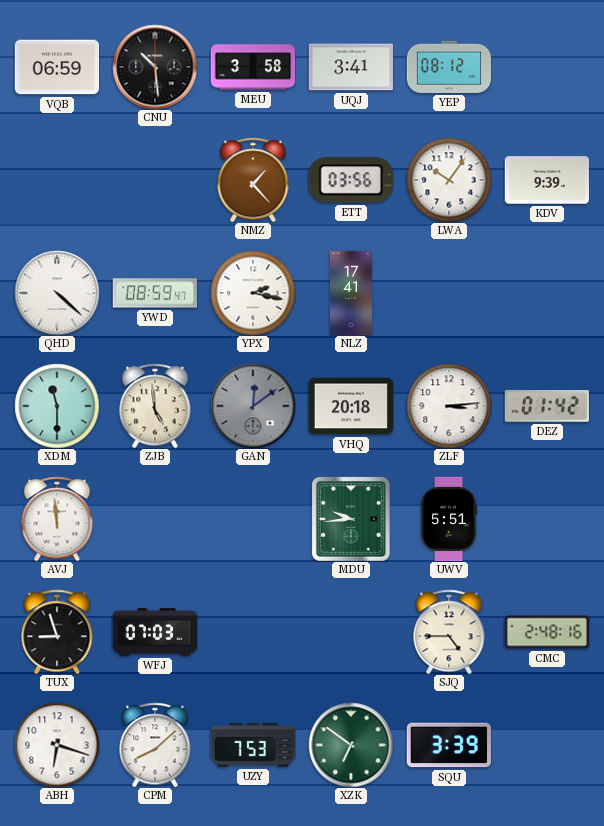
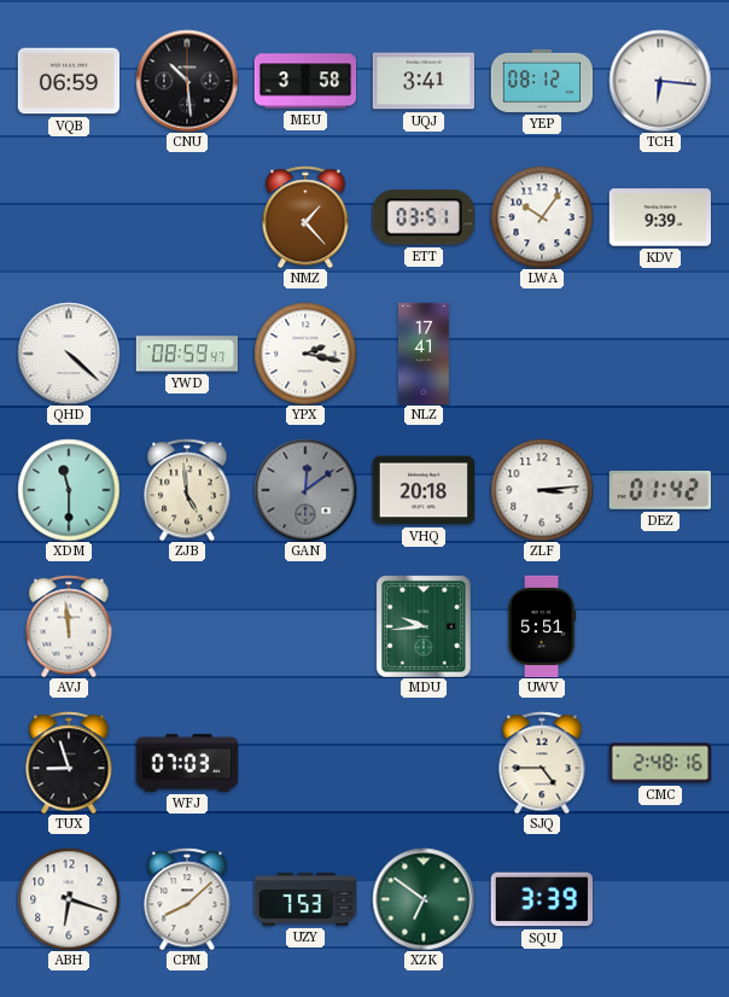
TCH: none -> 6:16
ETT: 03:56 -> 03:51
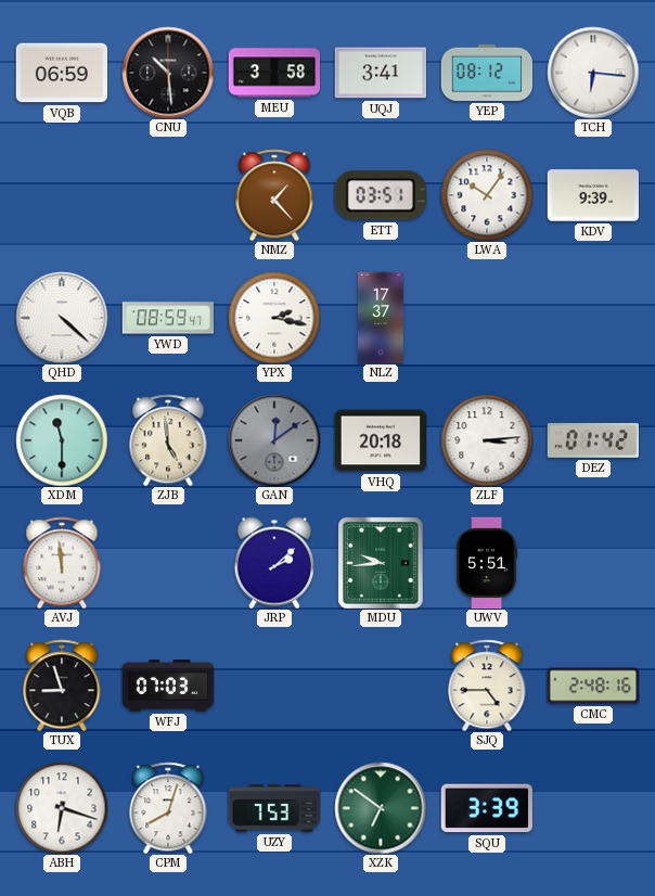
NLZ: 17:41 -> 17:37
JRP: none -> 2:08
CPM: 8:08 -> 8:03
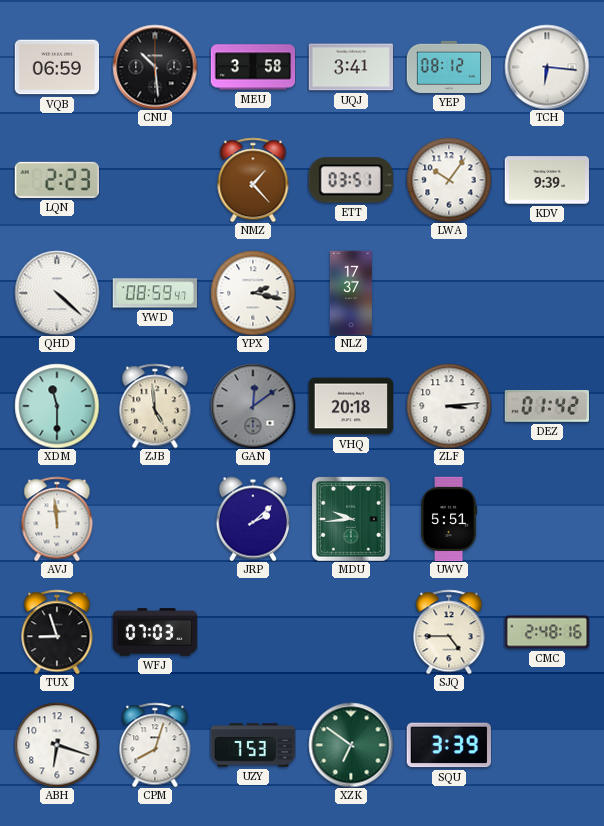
LQN: none -> 2:23
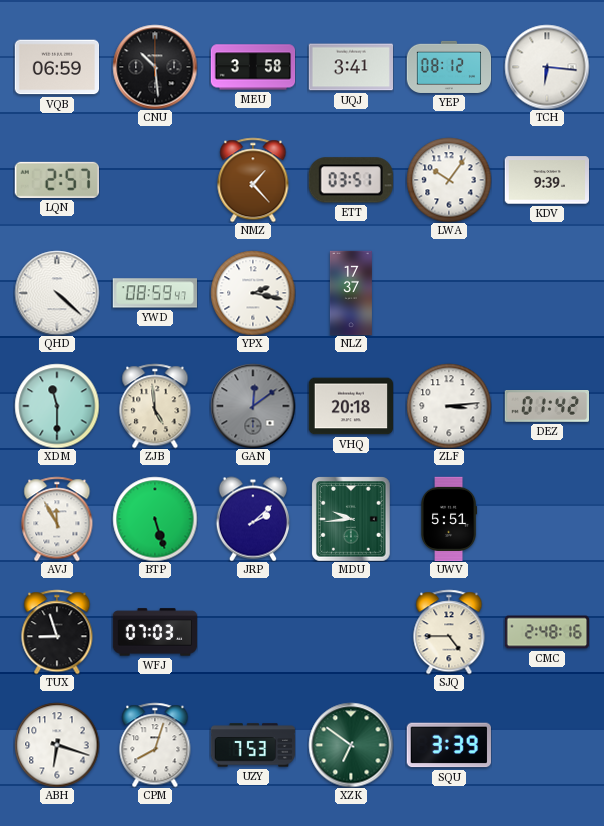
LQN: 2:23 -> 2:57
AVJ: 11:59 -> 11:55
BTP: none -> 5:27
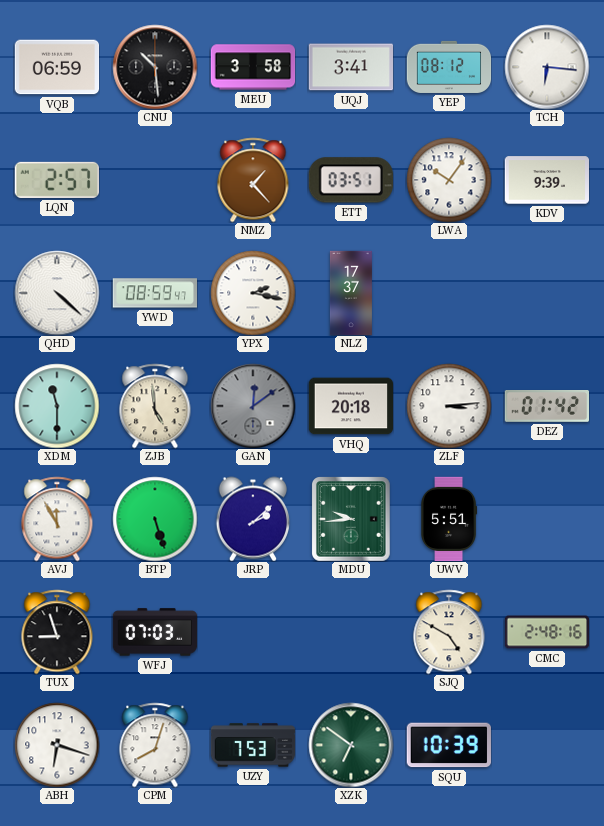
SJQ: 4:45 -> 4:50
SQU: 3:39 -> 10:39
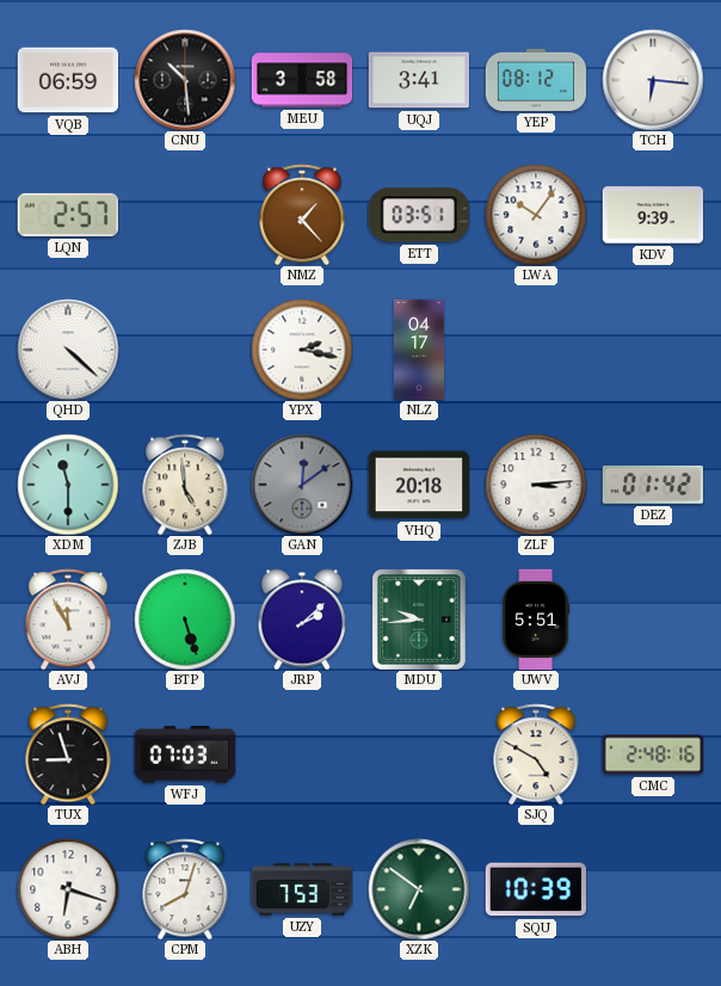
YWD: 08:59 -> none
NLZ: 17:37 -> 04:17
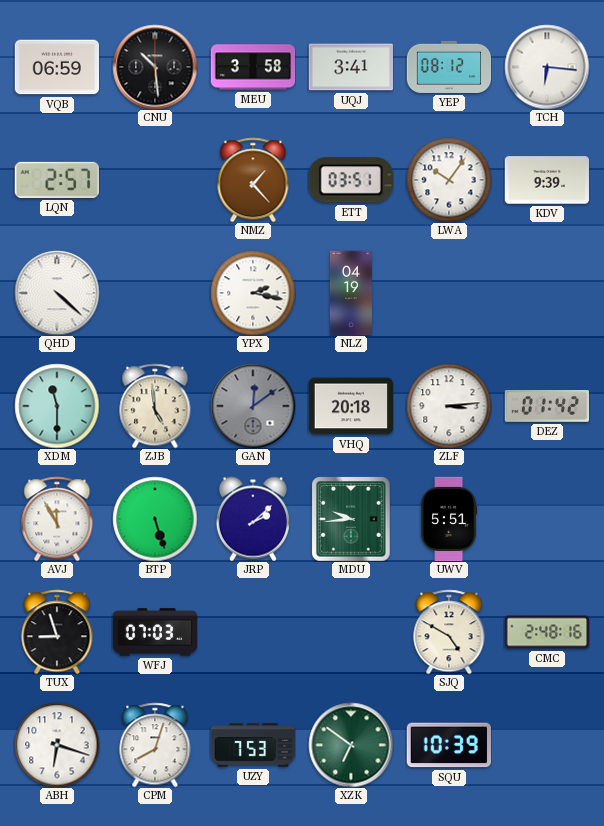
NLZ: 04:17 -> 04:19
